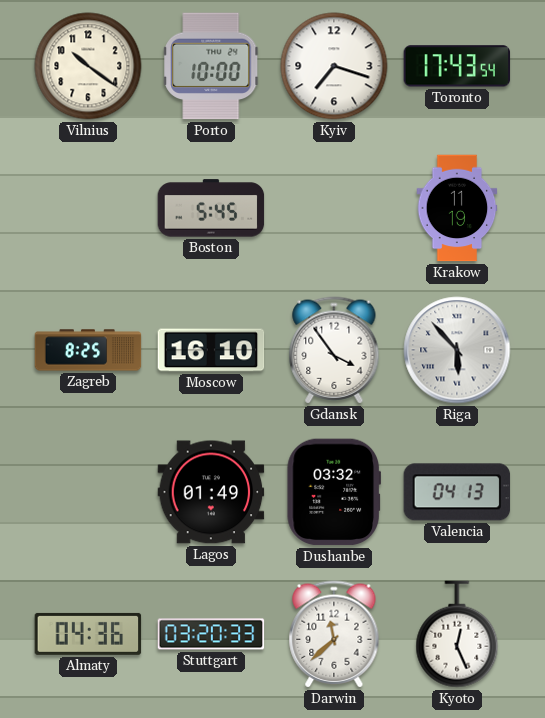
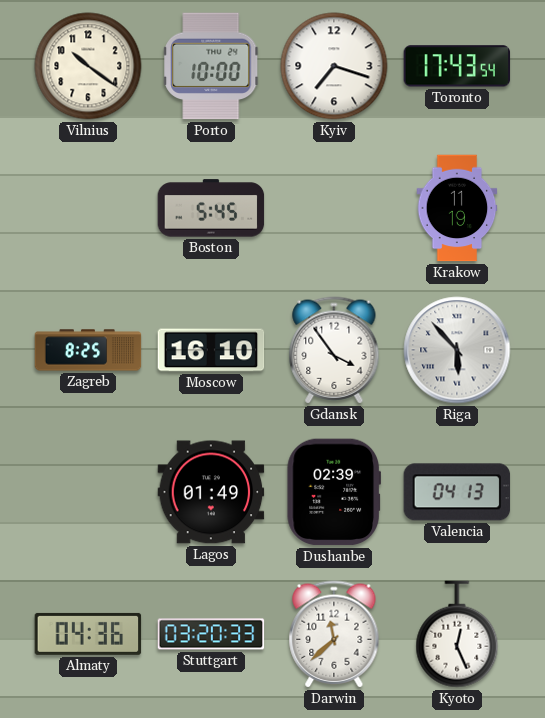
Dushanbe: 03:32 -> 02:39
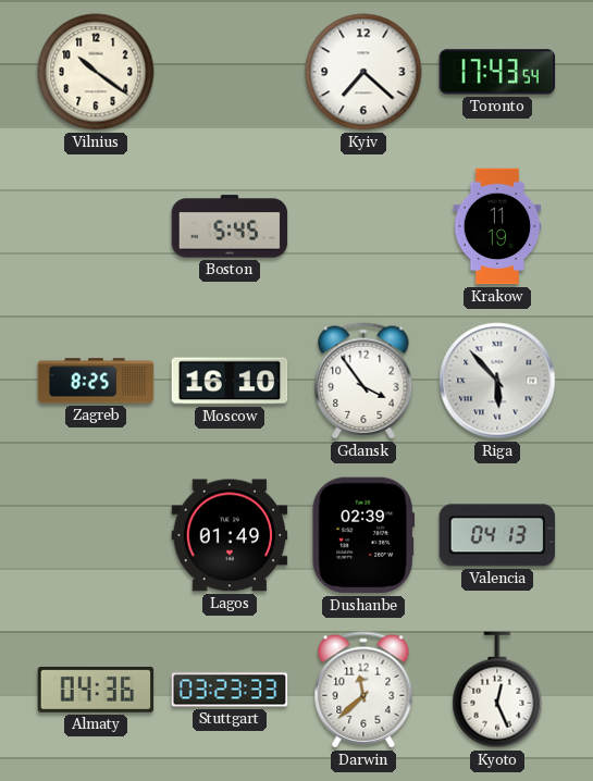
Porto: 10:00 -> none
Kyiv: 7:18 -> 7:22
Stuttgart: 03:20 -> 03:23
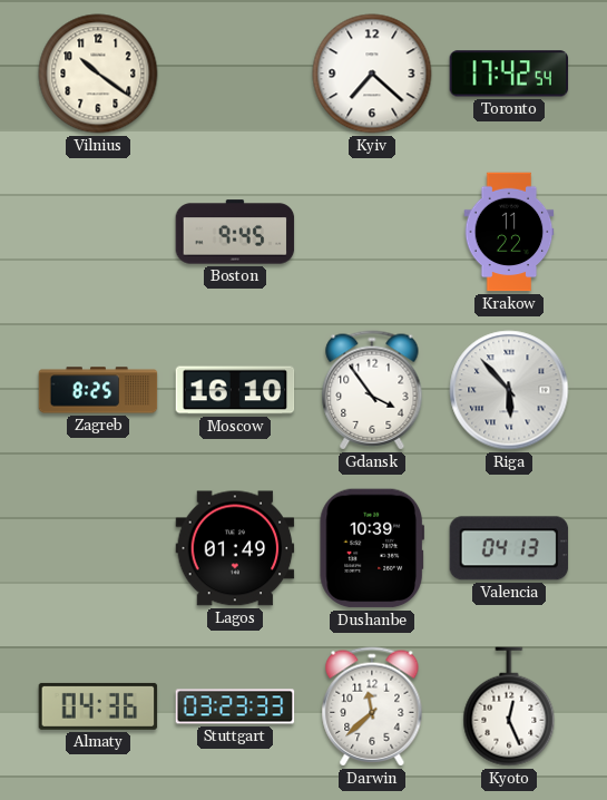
Toronto: 17:43 -> 17:42
Boston: 5:45 -> 9:45
Krakow: 11:19 -> 11:22
Dushanbe: 02:39 -> 10:39
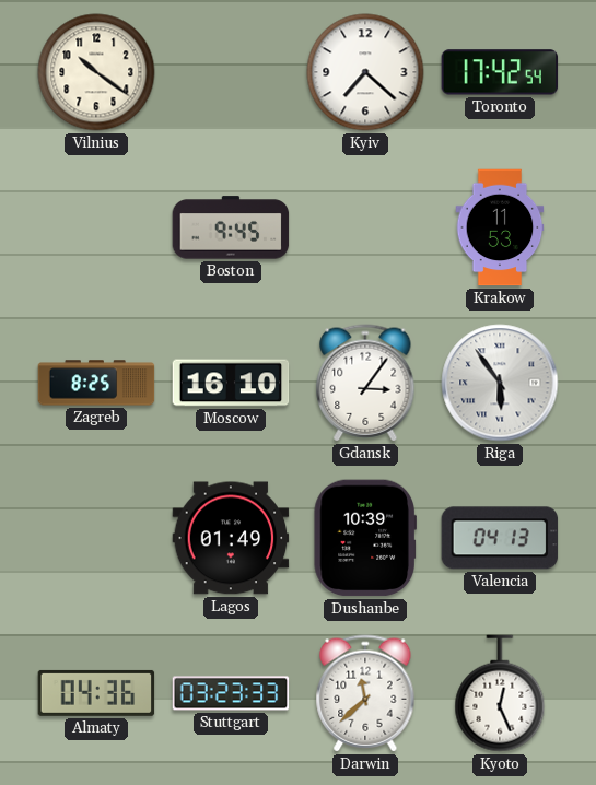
Krakow: 11:22 -> 11:53
Gdansk: 3:54 -> 3:06
Riga: 5:53 -> 5:54
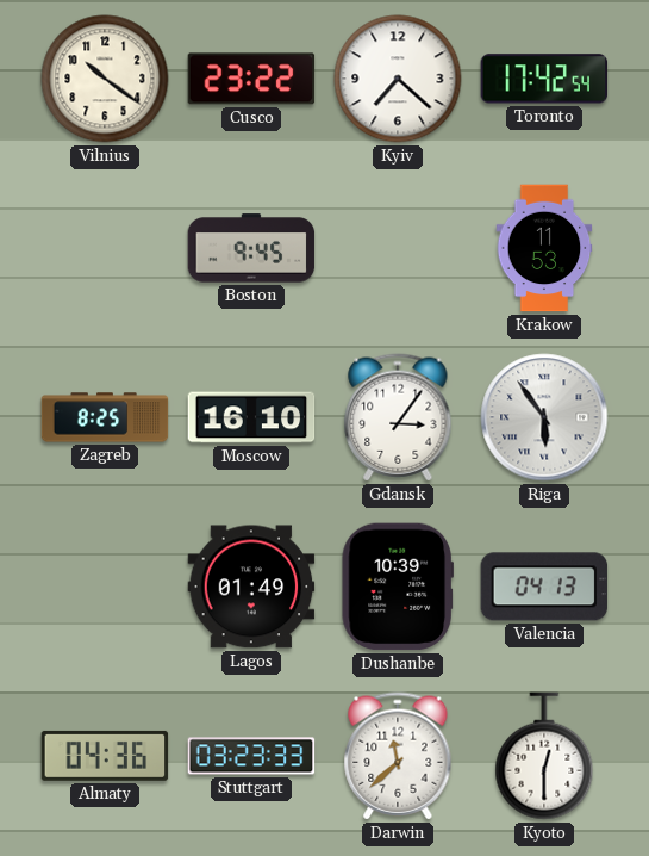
Cusco: none -> 23:22
Kyoto: 12:26 -> 12:30
